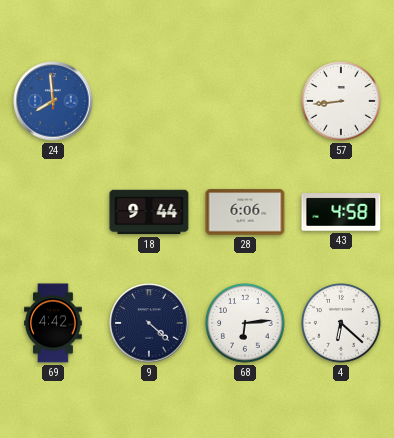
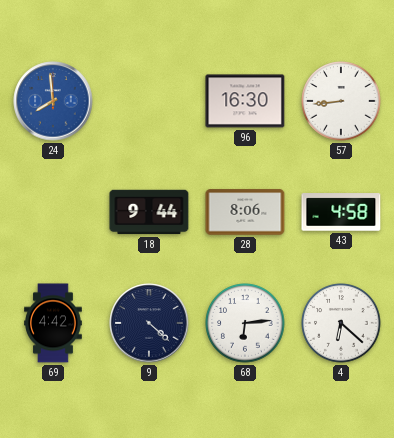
96: none -> 16:30
28: 6:06 -> 8:06
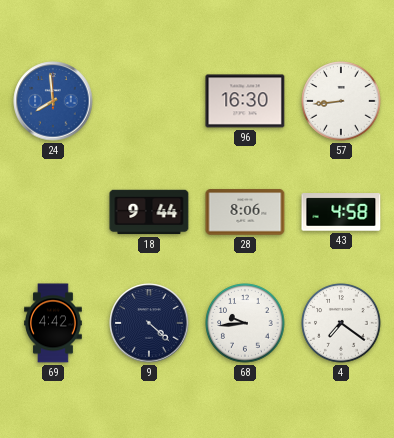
68: 6:14 -> 9:44
4: 6:22 -> 7:21
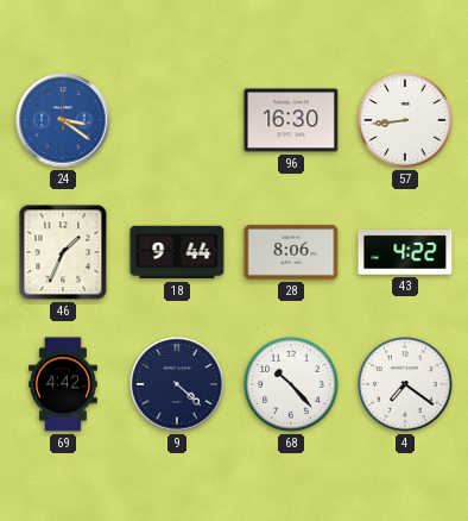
24: 7:59 -> 3:21
46: none -> 1:34
43: 4:58 -> 4:22
68: 9:44 -> 10:23
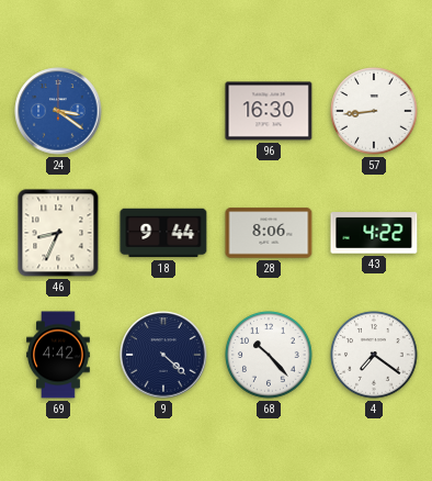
46: 1:34 -> 8:34
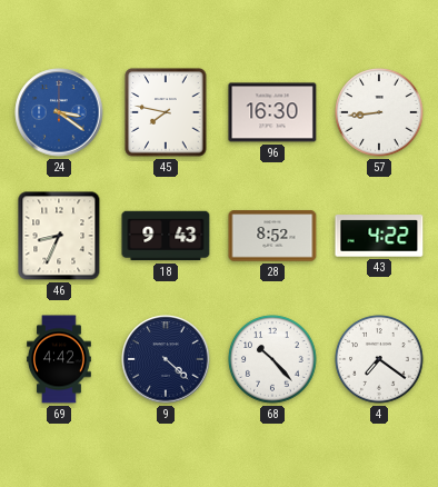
45: none -> 7:47
18: 9:44 -> 9:43
28: 8:06 -> 8:52
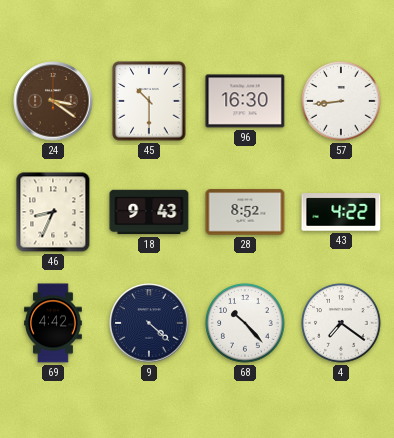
24 dial: blue -> brown
45: 7:47 -> 10:30
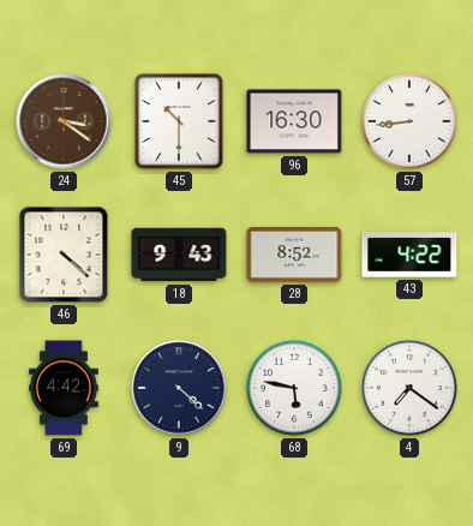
46: 8:34 -> 4:22
68: 10:23 -> 5:47
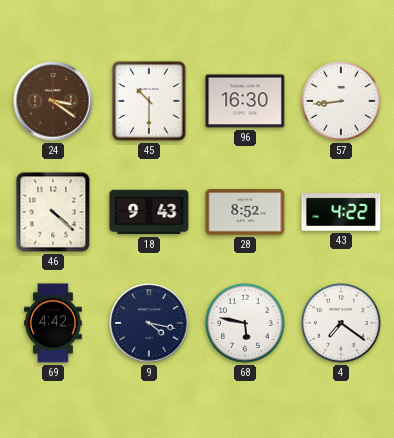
9: 4:22 -> 4:17
